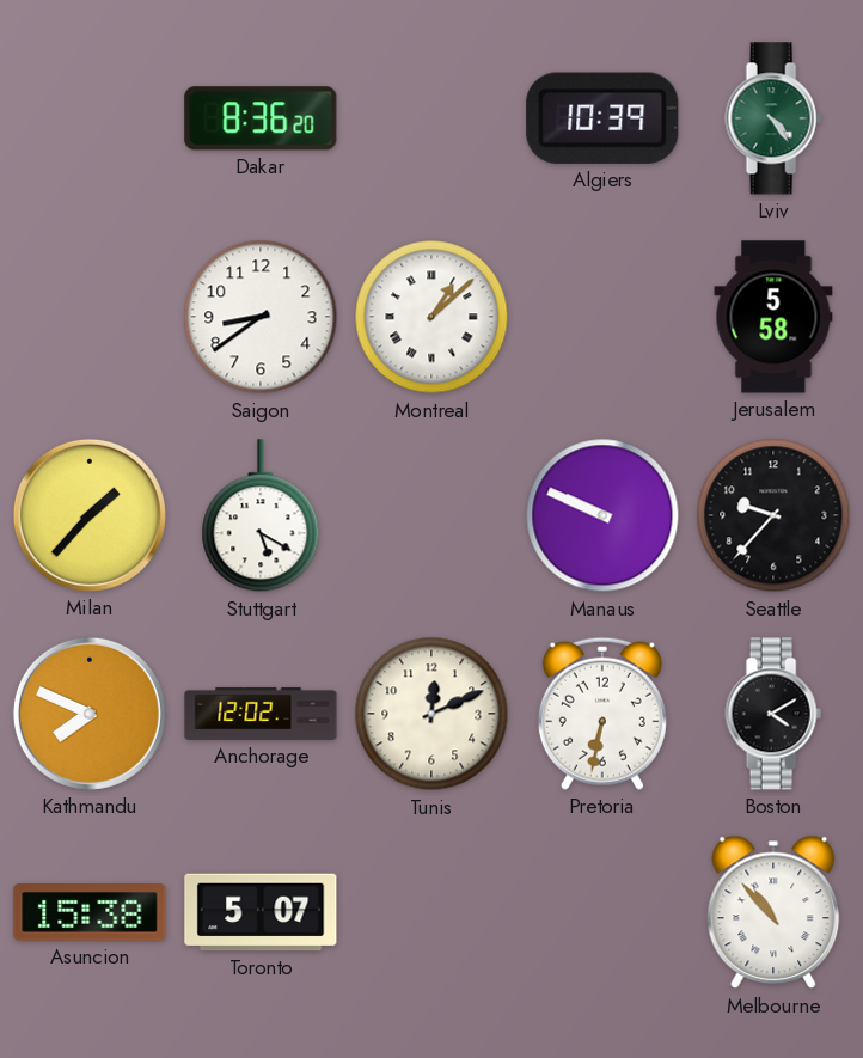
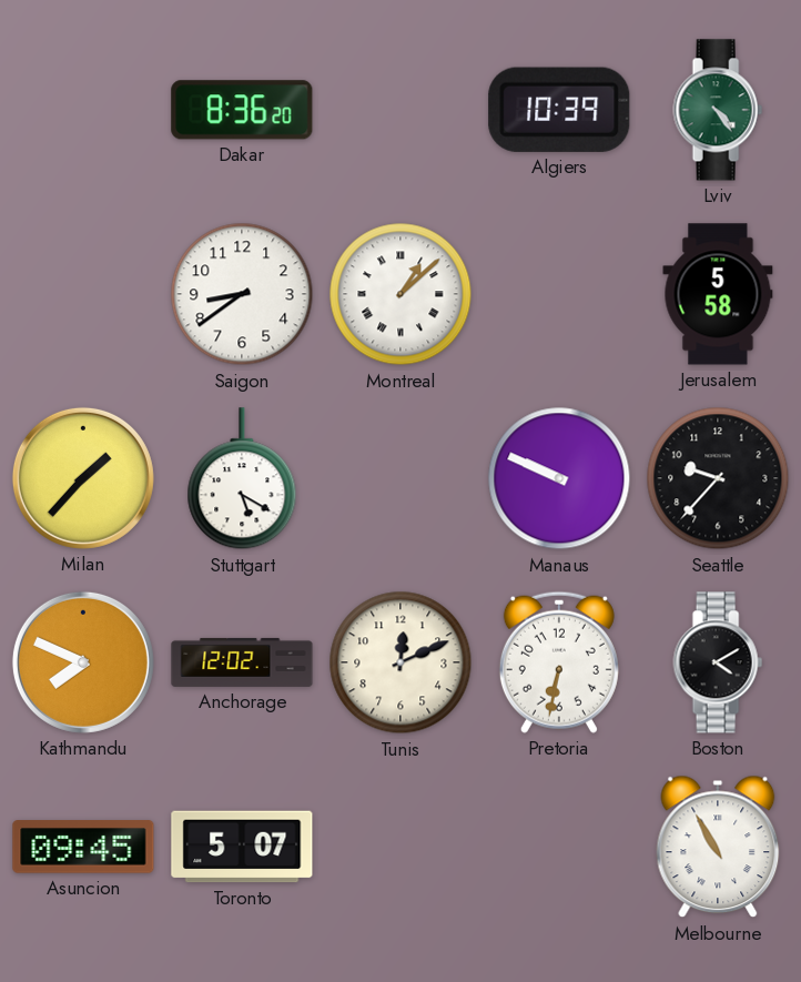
Asuncion: 15:38 -> 09:45
Melbourne: 10:53 -> 10:55
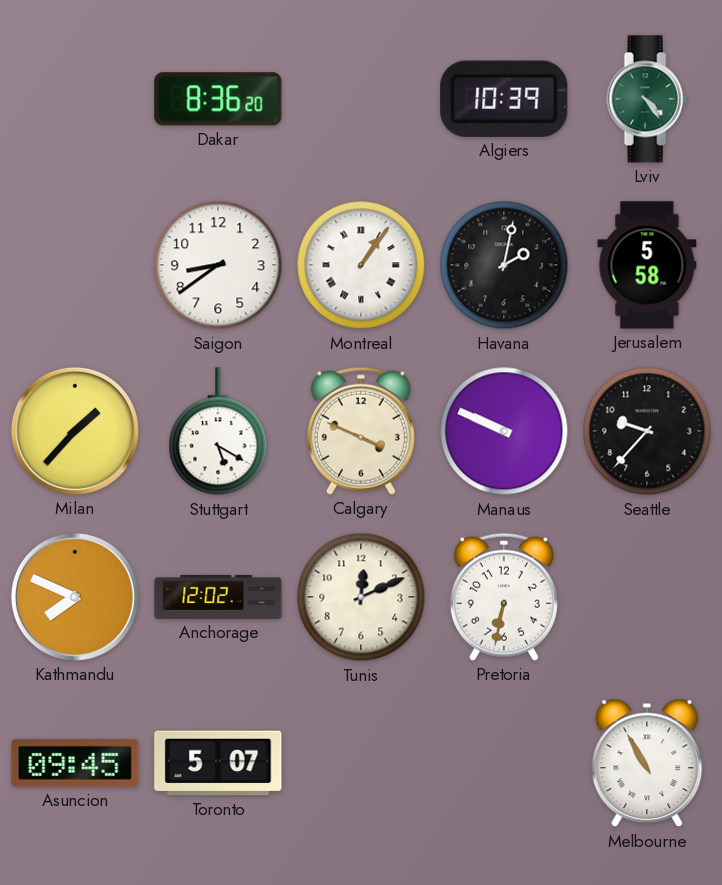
Montreal: 1:08 -> 1:06
Havana: none -> 2:02
Calgary: none -> 3:49
Boston: 4:10 -> none
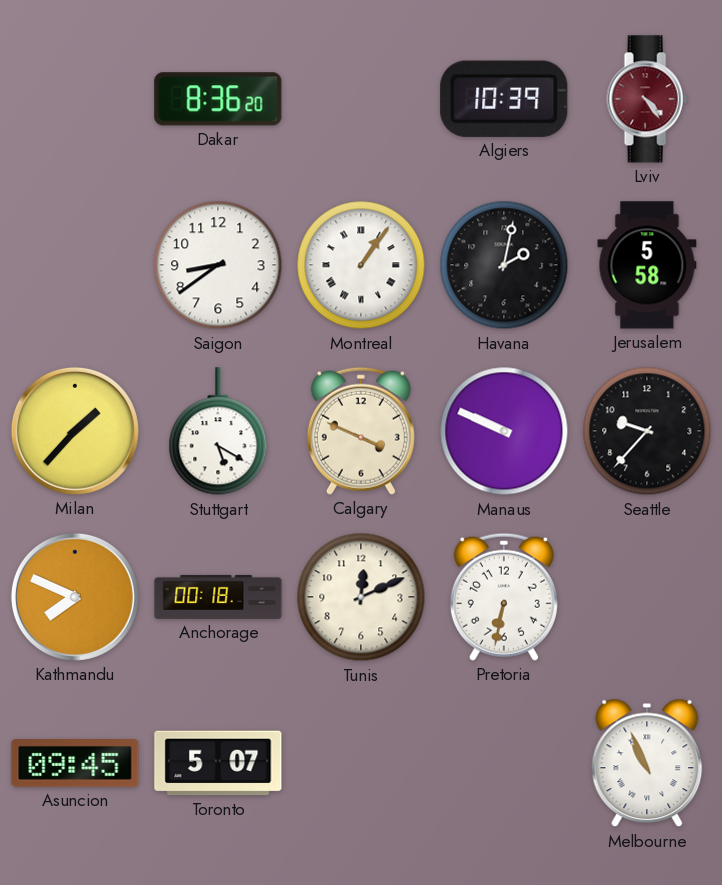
Lviv dial: green -> burgundy
Anchorage: 12:02 -> 00:18
Melbourne: 10:55 -> 10:56
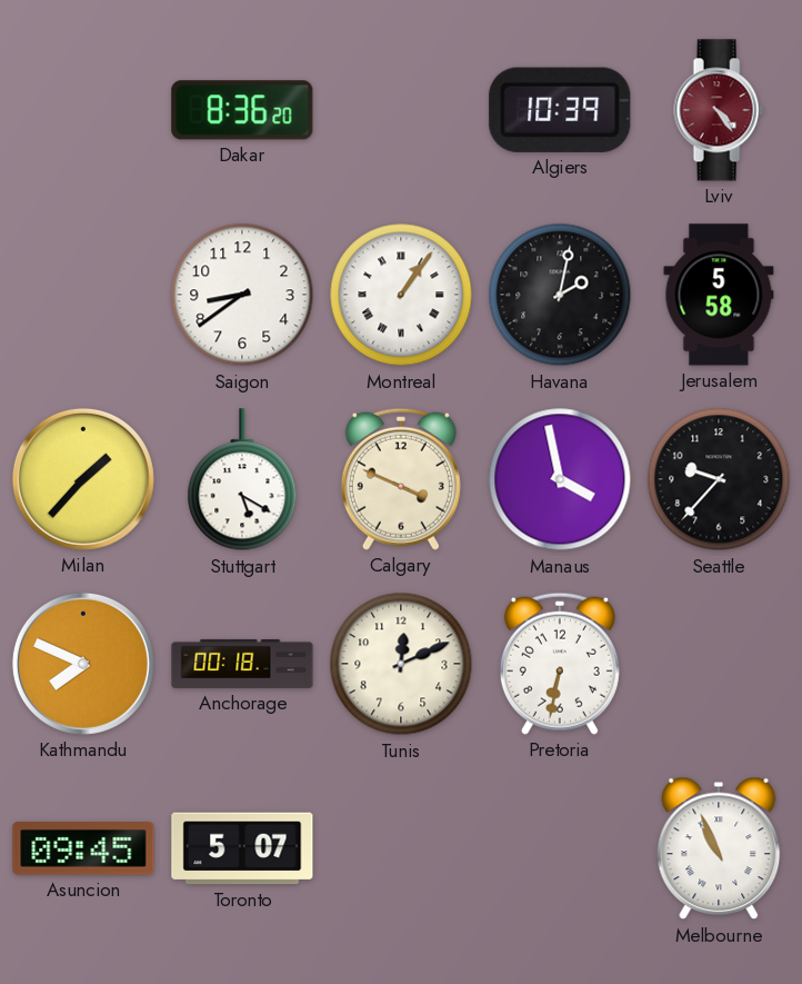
Manaus: 9:49 -> 3:58
